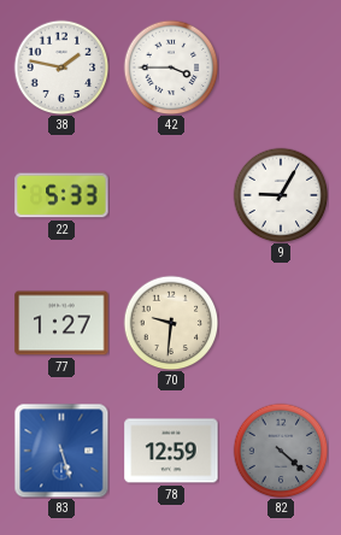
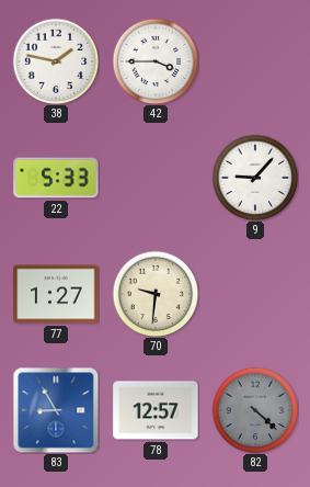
9: 9:05 -> 9:07
83: 5:27 -> 8:55
78: 12:59 -> 12:57
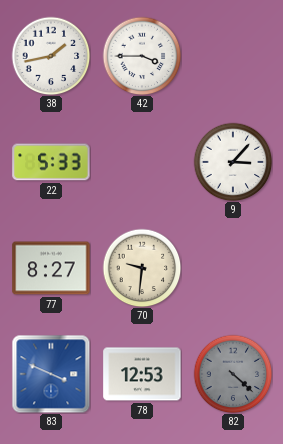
38: 1:47 -> 1:43
9: 9:07 -> 3:07
77: 1:27 -> 8:27
83: 8:55 -> 3:49
78: 12:57 -> 12:53
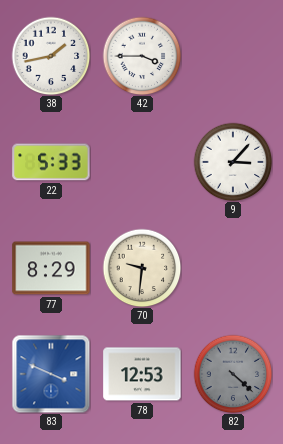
77: 8:27 -> 8:29
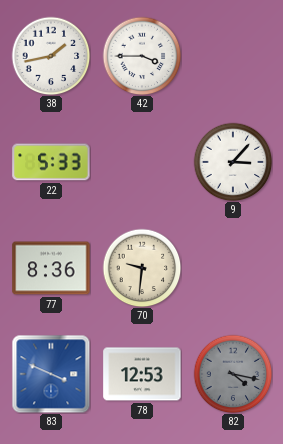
77: 8:29 -> 8:36
82: 4:22 -> 4:17
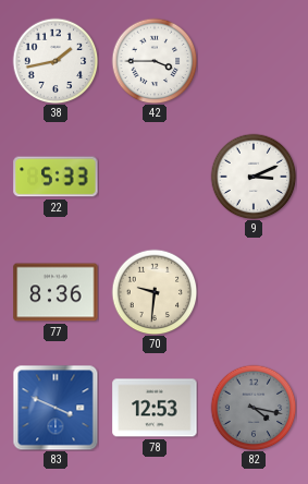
9: 3:07 -> 3:11
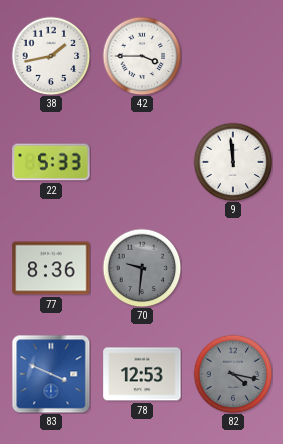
9: 3:11 -> 11:59
70 dial: cream -> grey
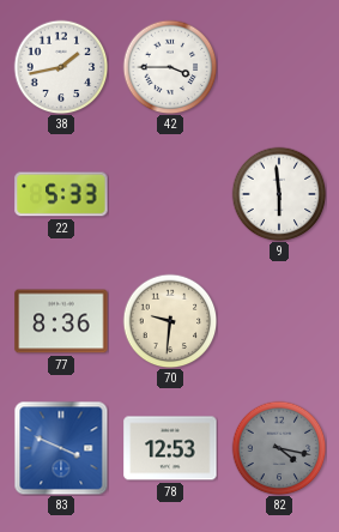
9: 11:59 -> 5:59
70 dial: grey -> cream
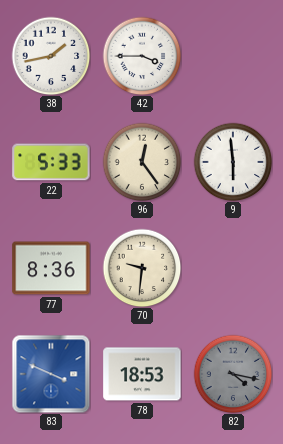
96: none -> 12:24
78: 12:53 -> 18:53
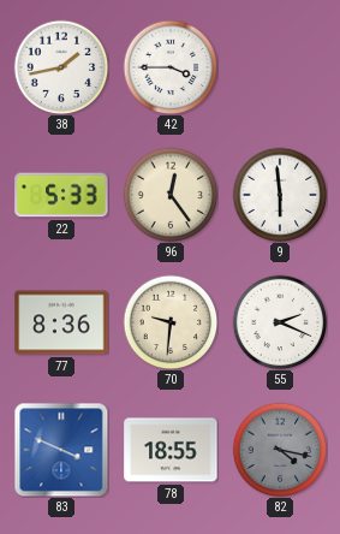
55: none -> 2:19
78: 18:53 -> 18:55
